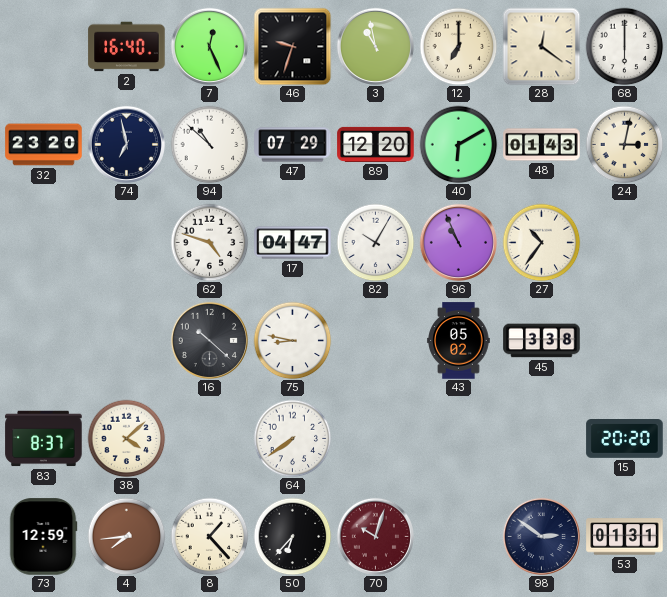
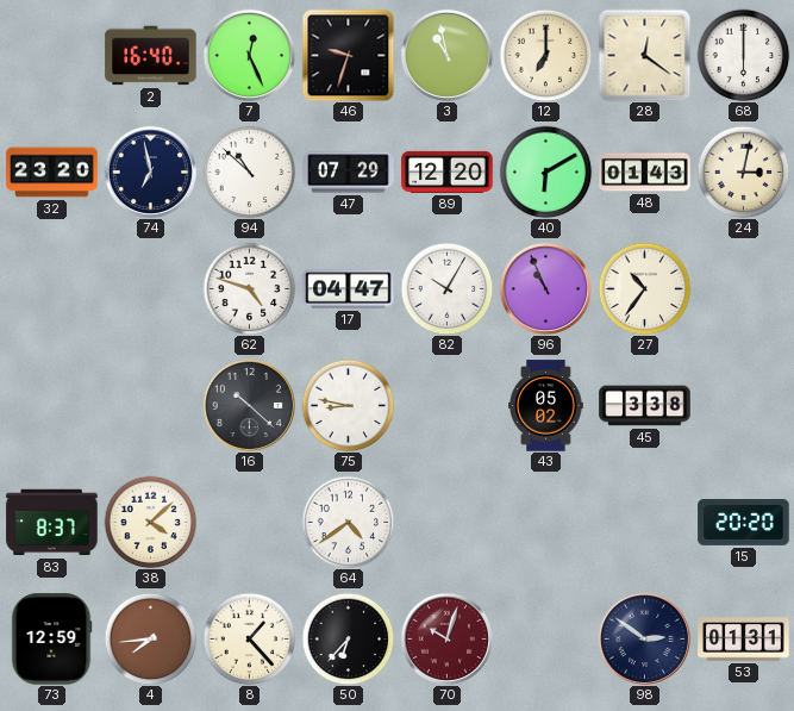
64: 7:39 -> 4:39
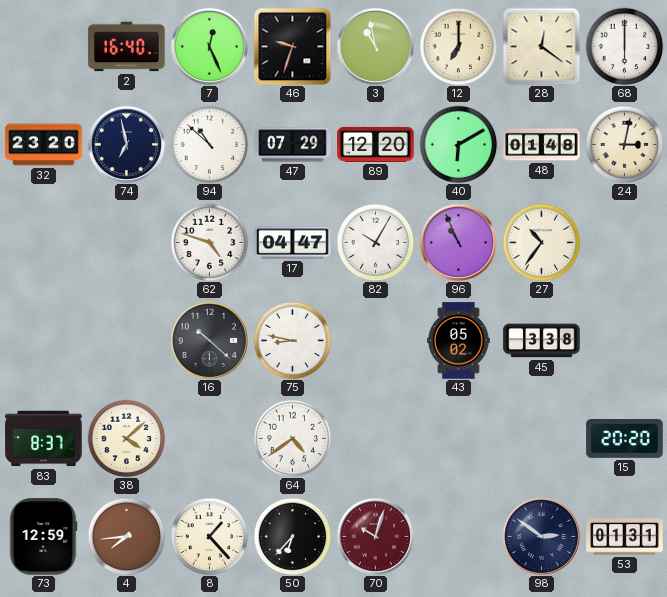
48: 01:43 -> 01:48
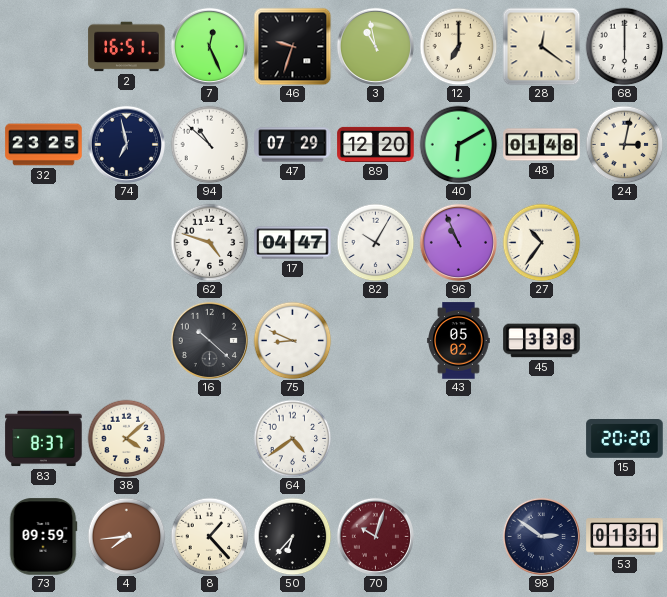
2: 16:40 -> 16:51
32: 23:20 -> 23:25
75: 8:47 -> 8:49
73: 12:59 -> 09:59
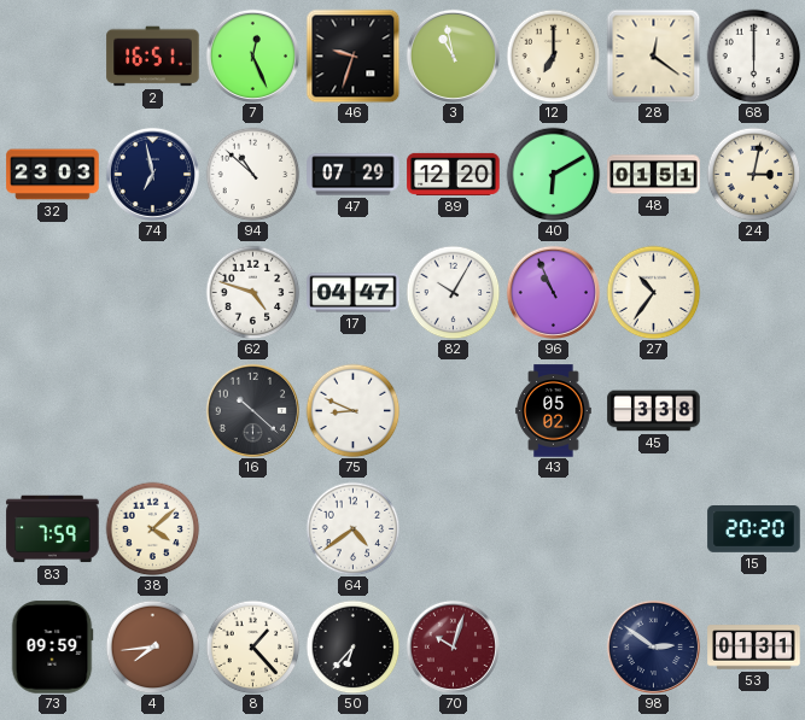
32: 23:25 -> 23:03
48: 01:48 -> 01:51
83: 8:37 -> 7:59
